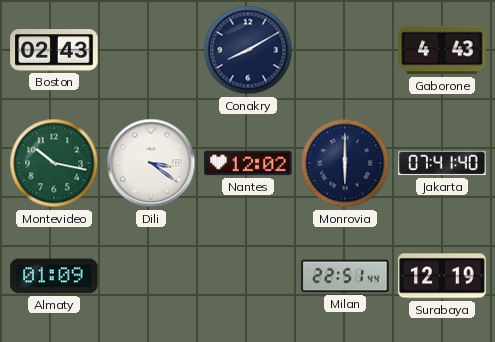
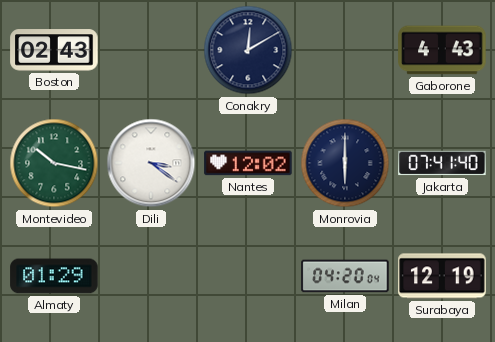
Conakry: 8:10 -> 12:10
Almaty: 01:09 -> 01:29
Milan: 22:51 -> 04:20
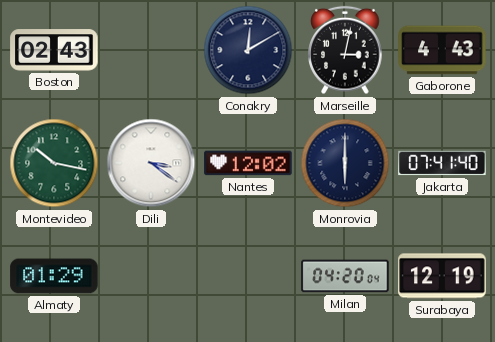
Marseille: none -> 3:02
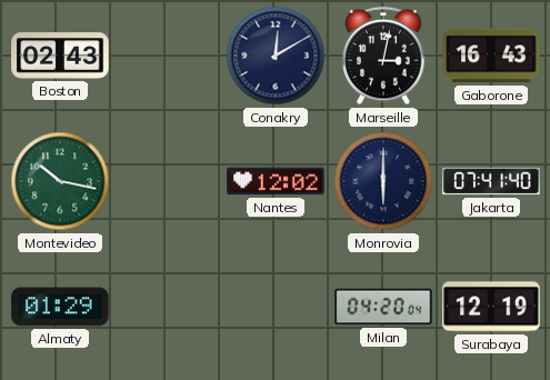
Gaborone: 4:43 -> 16:43
Dili: 3:21 -> none
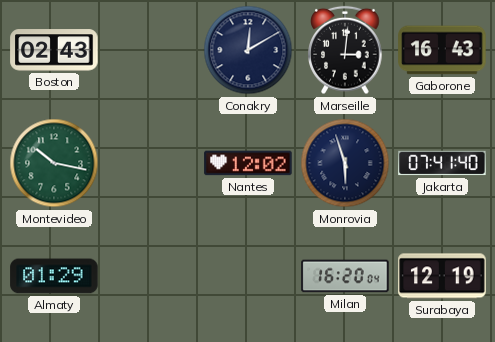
Marseille: 3:02 -> 3:01
Monrovia: 6:00 -> 5:57
Milan: 04:20 -> 16:20
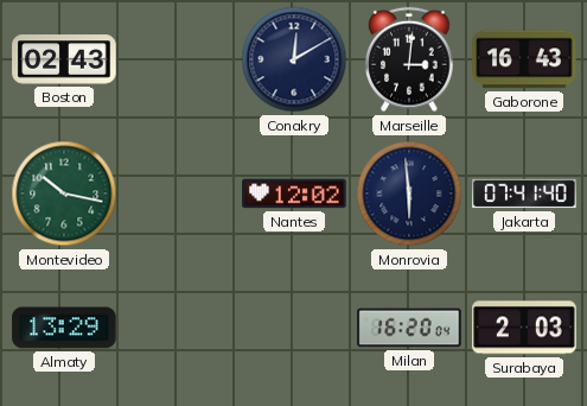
Monrovia: 5:57 -> 5:59
Almaty: 01:29 -> 13:29
Surabaya: 12:19 -> 2:03
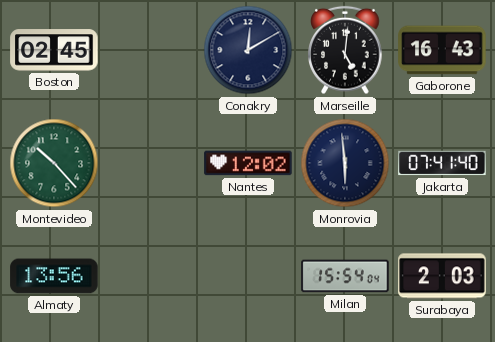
Boston: 02:43 -> 02:45
Marseille: 3:01 -> 5:01
Montevideo: 10:17 -> 10:23
Almaty: 13:29 -> 13:56
Milan: 16:20 -> 15:54
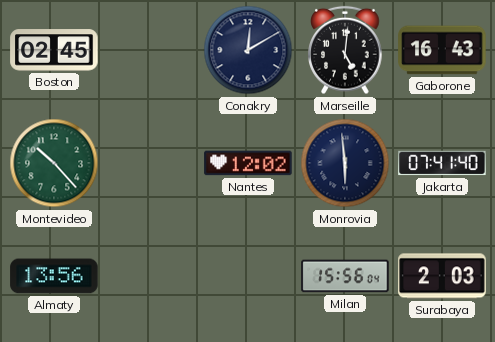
Milan: 15:54 -> 15:56
